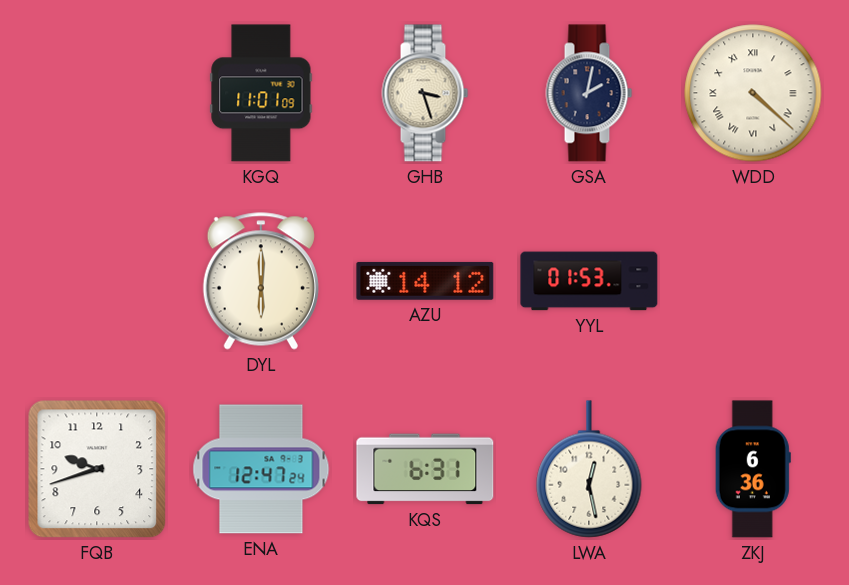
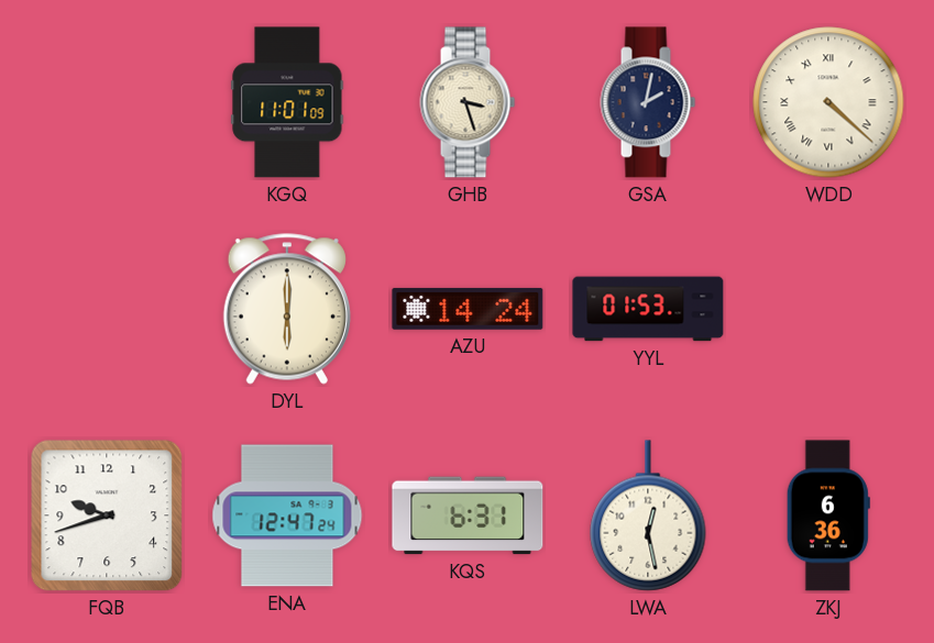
AZU: 14:12 -> 14:24
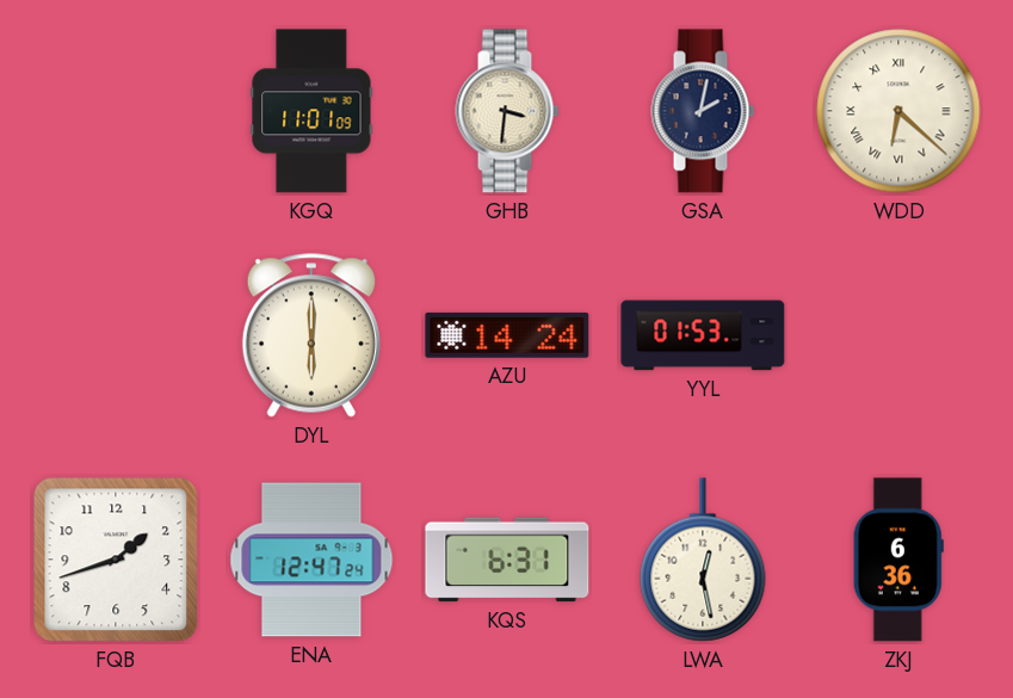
GHB: 3:27 -> 3:31
WDD: 4:22 -> 6:22
FQB: 9:42 -> 1:42
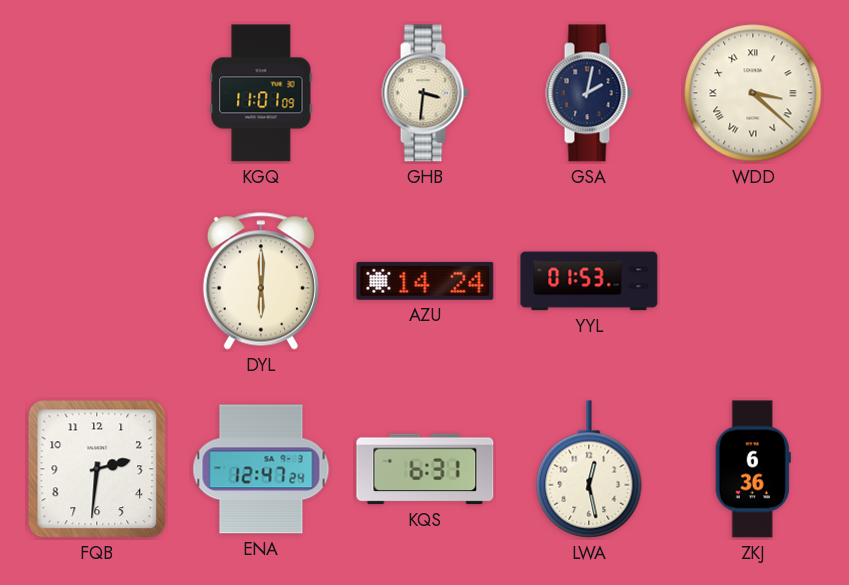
WDD: 6:22 -> 3:22
FQB: 1:42 -> 2:31
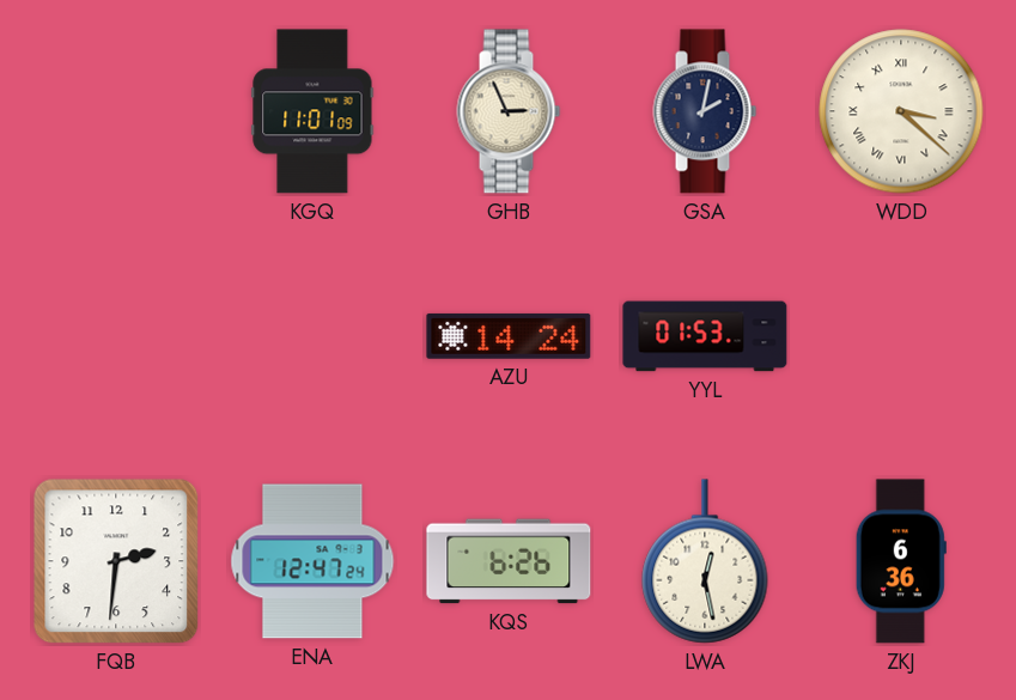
GHB: 3:31 -> 2:56
DYL: 6:00 -> none
KQS: 6:31 -> 6:26
